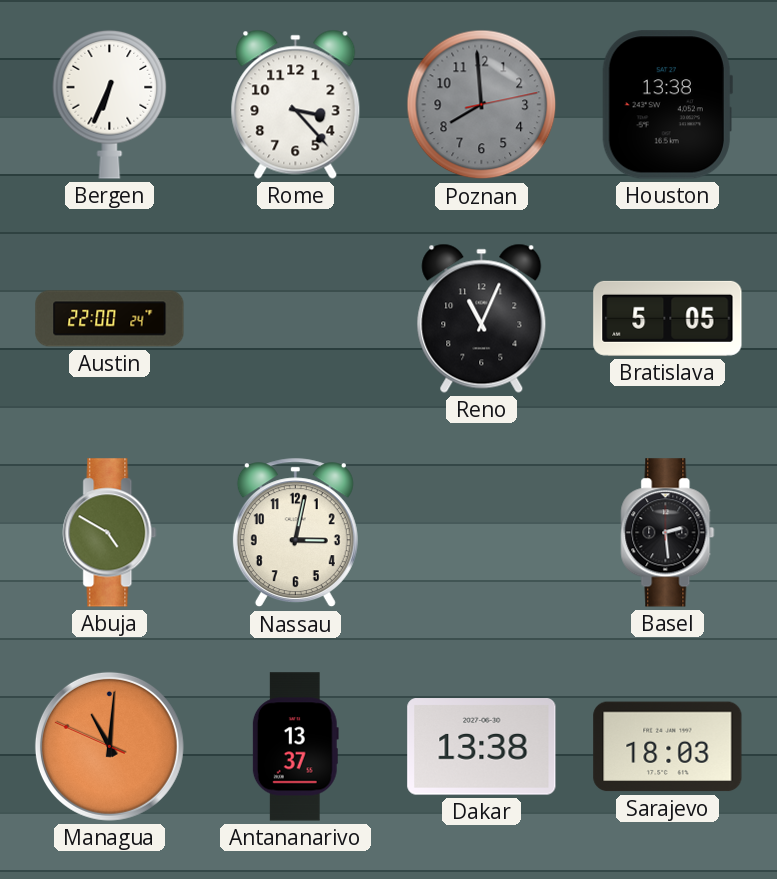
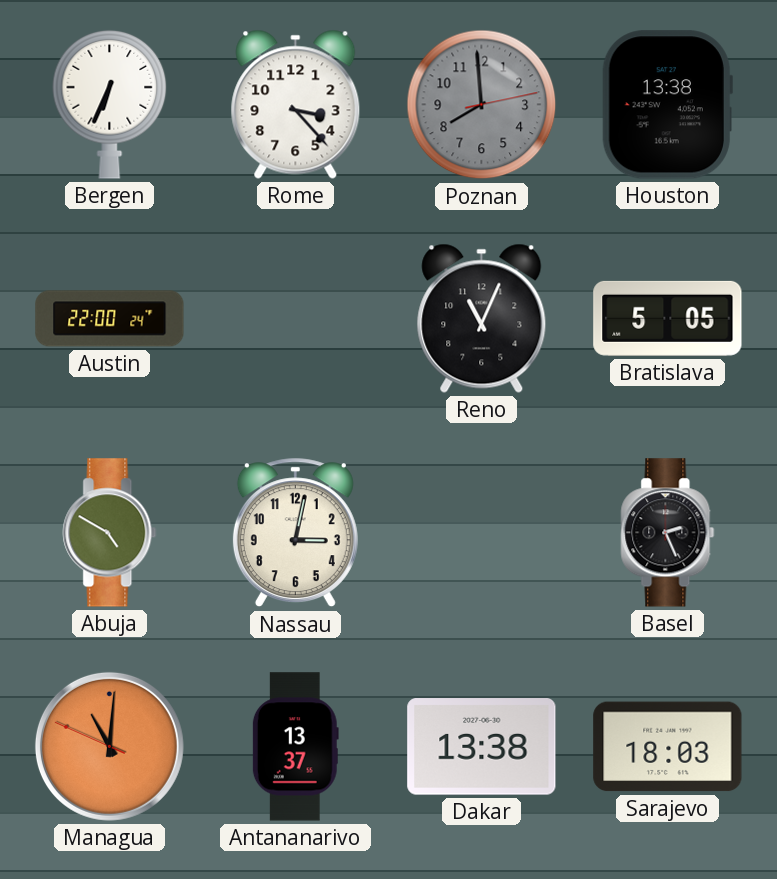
Basel: 2:29 -> 2:26
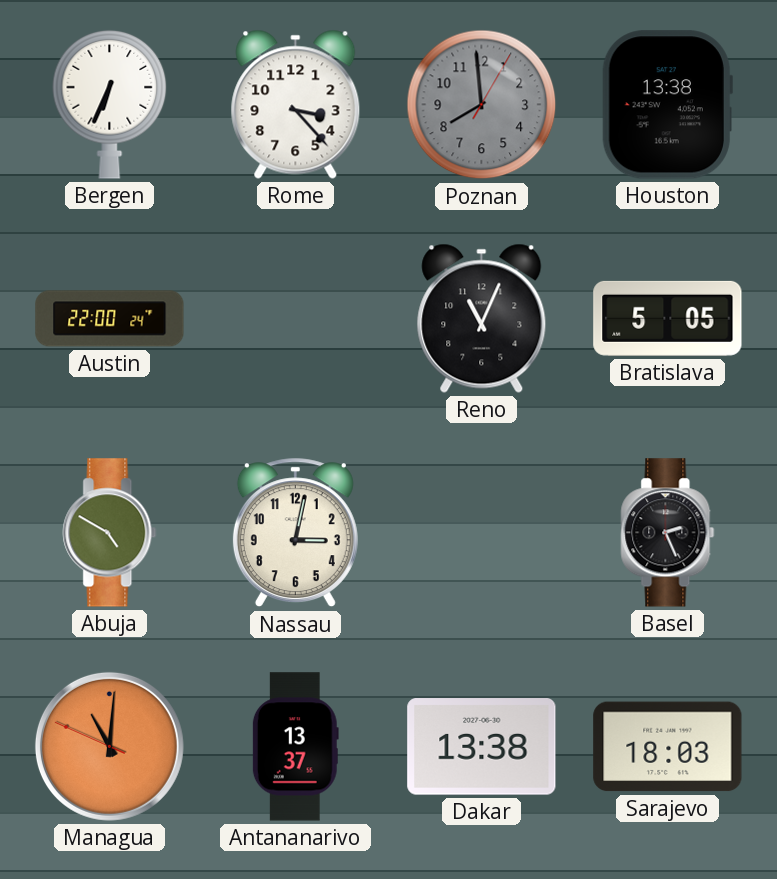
Poznan: 7:59:13 -> 7:59:05
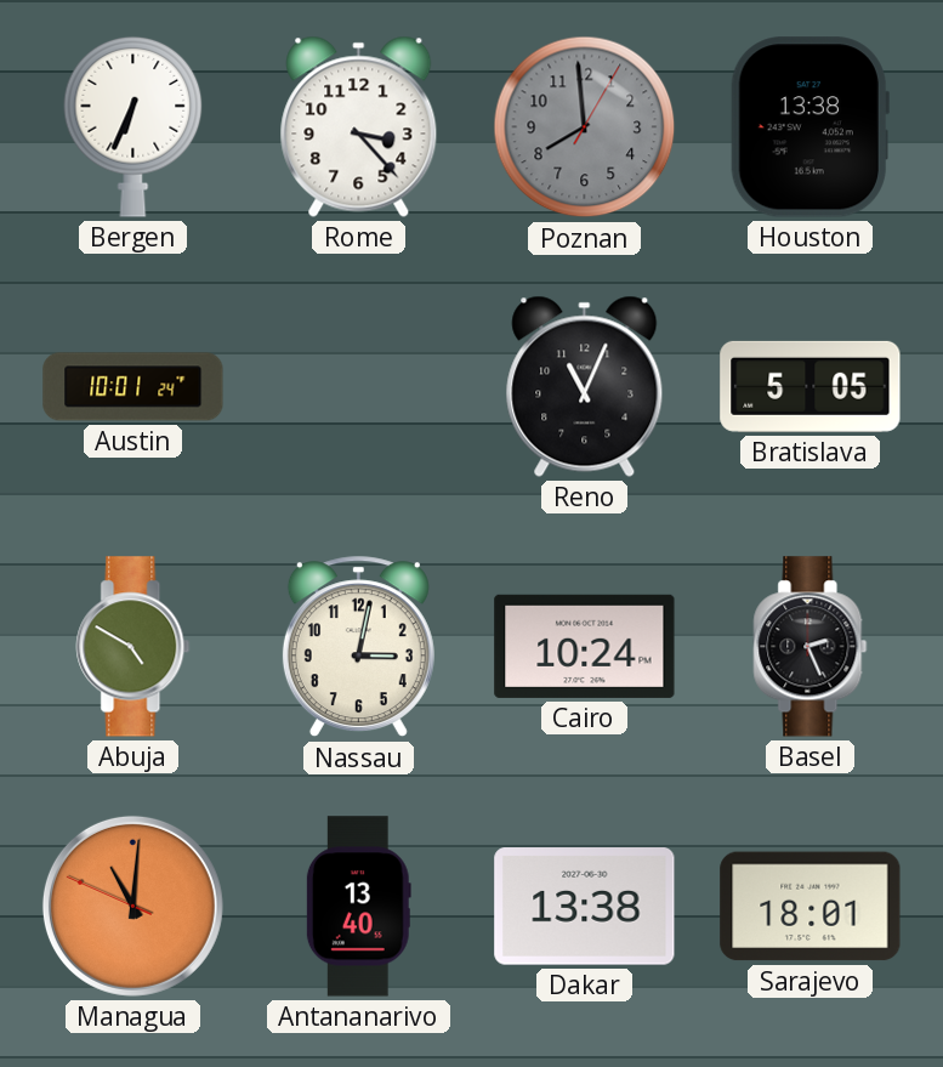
Austin: 22:00 -> 10:01
Cairo: none -> 10:24
Antananarivo: 13:37 -> 13:40
Sarajevo: 18:03 -> 18:01
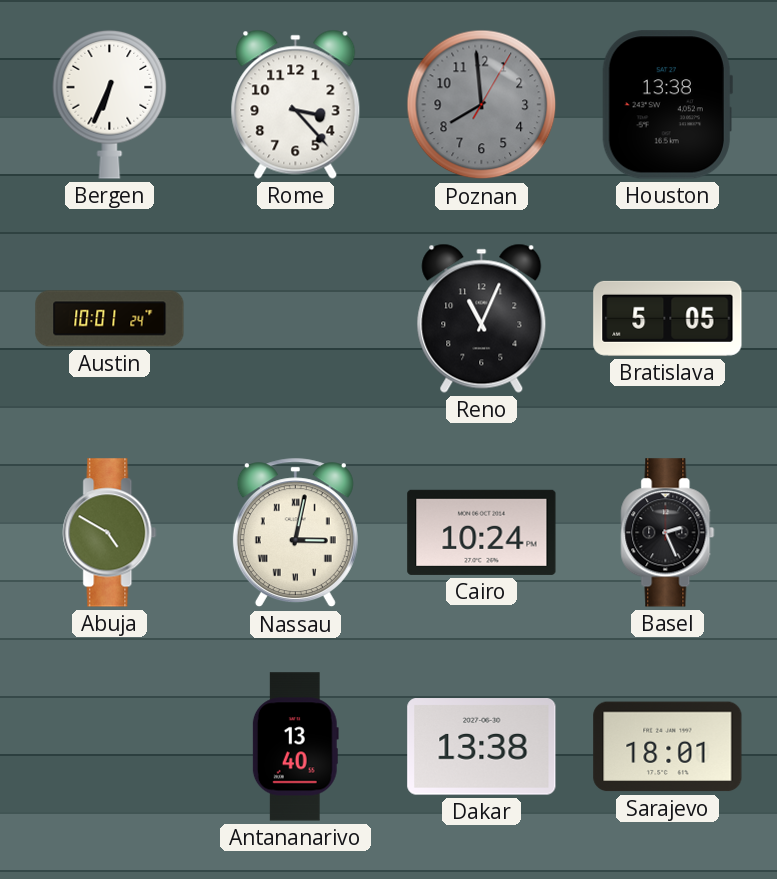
Nassau numerals: Arabic -> Roman
Managua: 11:00 -> none
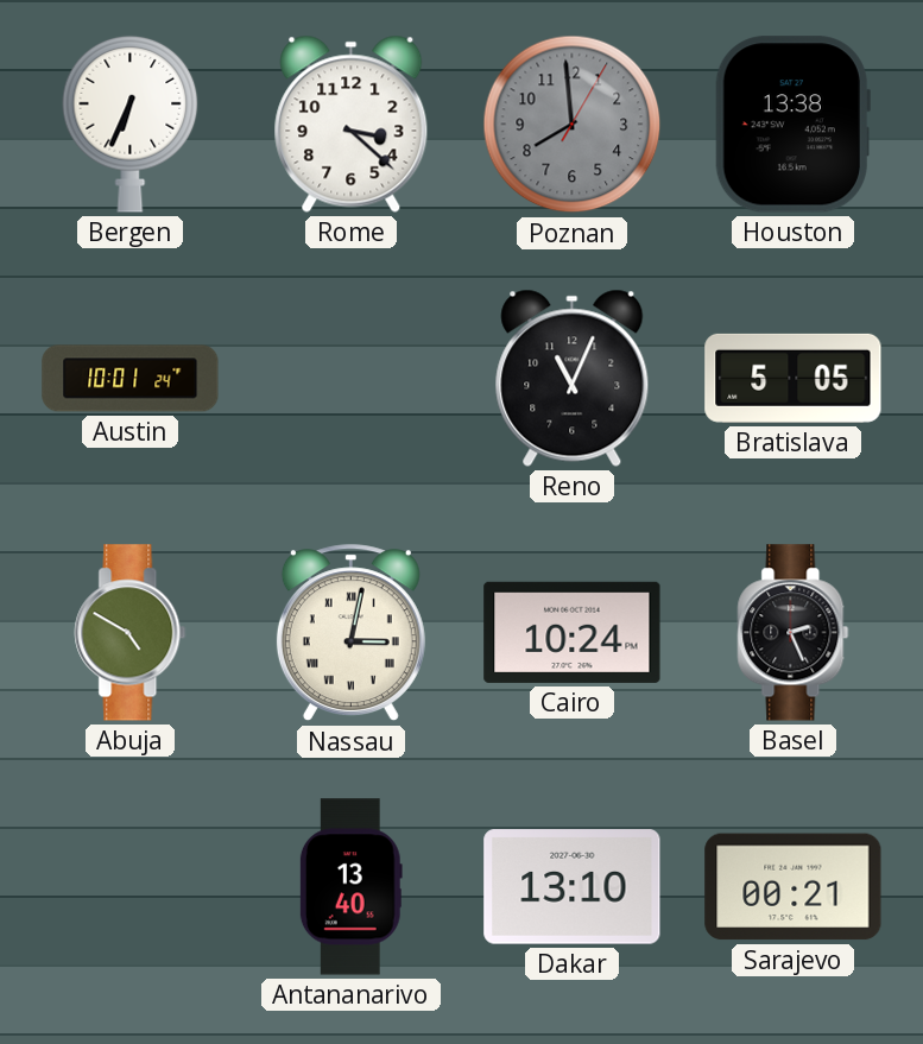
Rome: 3:23 -> 3:22
Dakar: 13:38 -> 13:10
Sarajevo: 18:01 -> 00:21
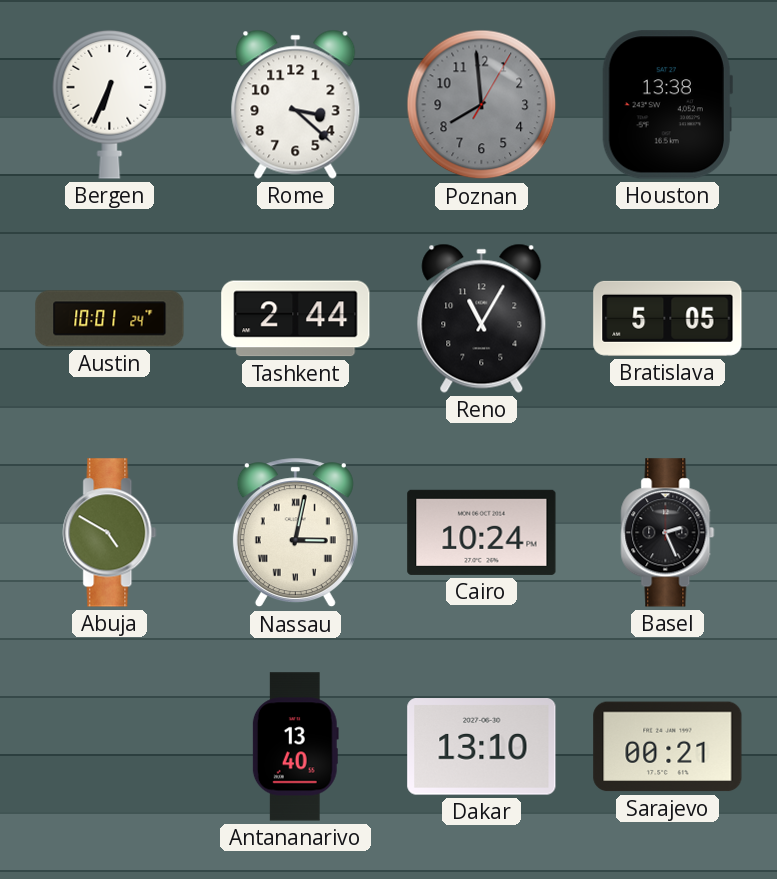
Tashkent: none -> 2:44
Reno: 11:04 -> 11:05
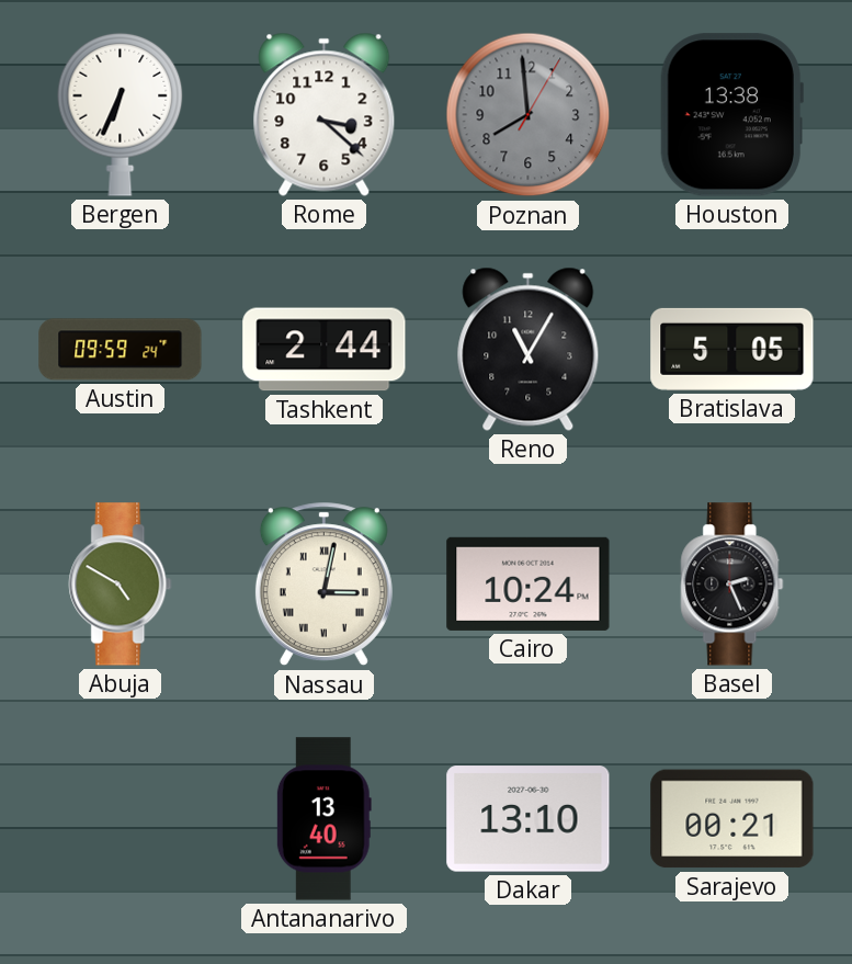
Austin: 10:01 -> 09:59
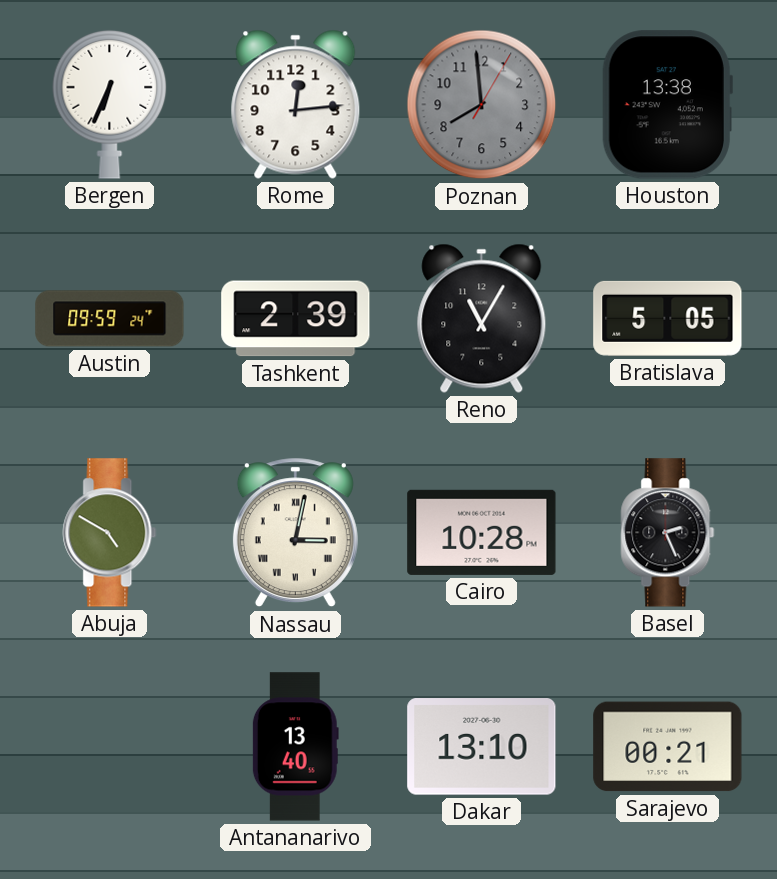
Rome: 3:22 -> 12:14
Tashkent: 2:44 -> 2:39
Cairo: 10:24 -> 10:28
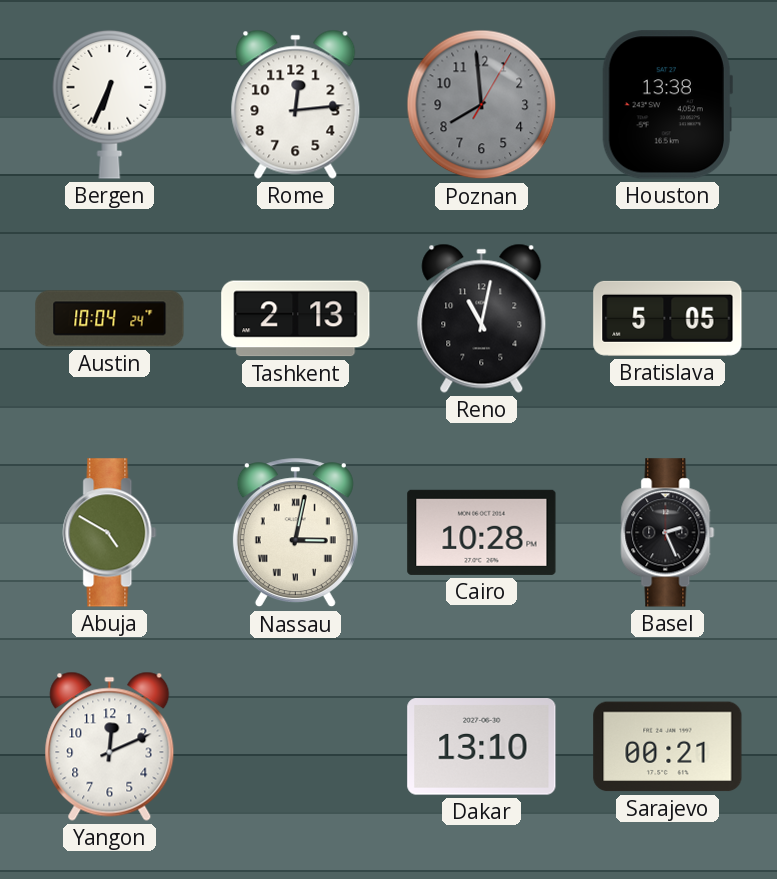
Austin: 09:59 -> 10:04
Tashkent: 2:39 -> 2:13
Reno: 11:05 -> 11:02
Yangon: none -> 12:11
Antananarivo: 13:40 -> none
